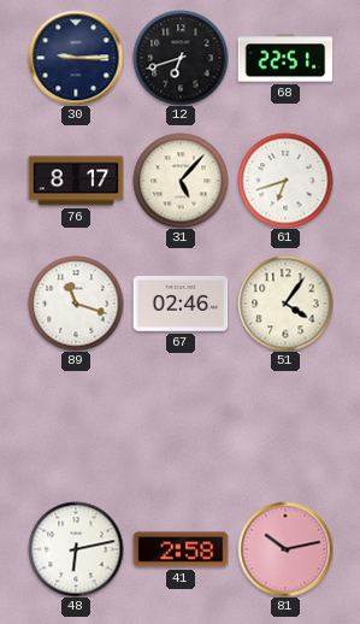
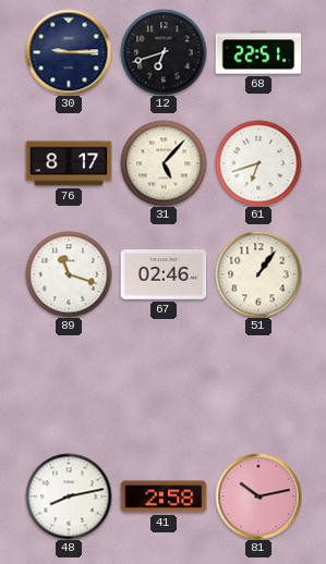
51: 4:06 -> 1:06
48: 6:13 -> 8:13
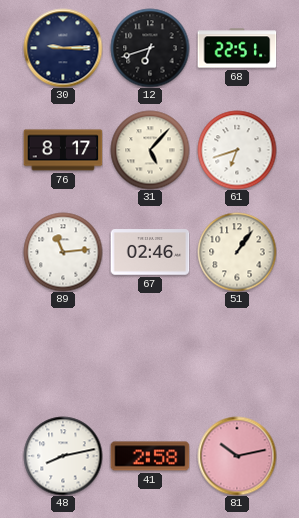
89: 11:18 -> 11:14
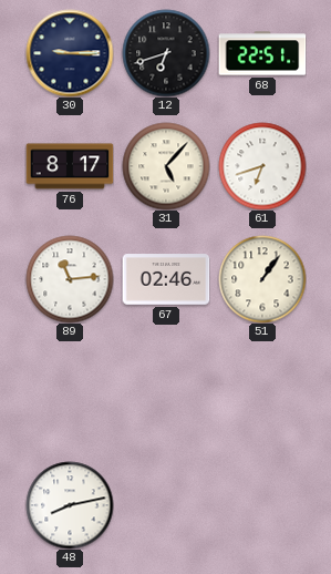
41: 2:58 -> none
81: 10:13 -> none
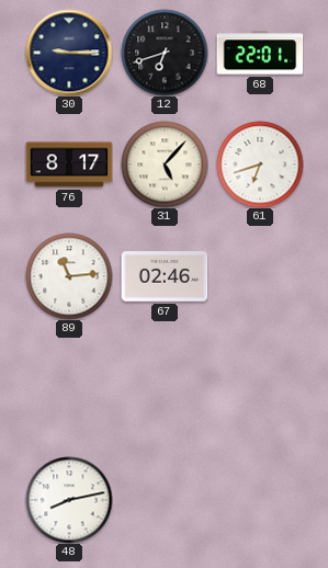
68: 22:51 -> 22:01
51: 1:06 -> none
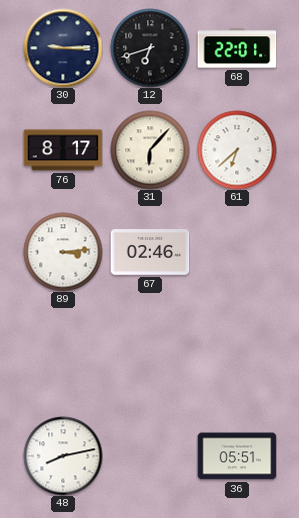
31: 5:07 -> 6:07
61: 6:42 -> 6:38
89: 11:14 -> 3:14
36: none -> 05:51
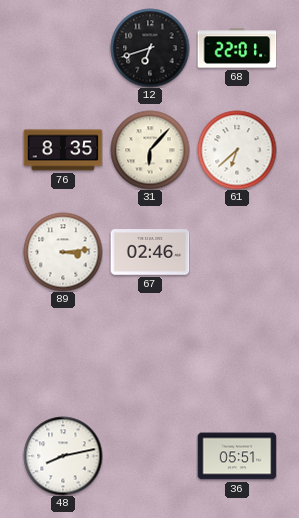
30: 9:15 -> none
76: 8:17 -> 8:35
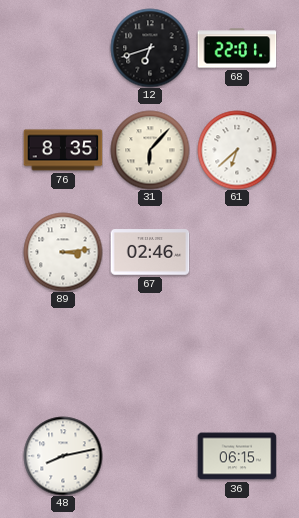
36: 05:51 -> 06:15
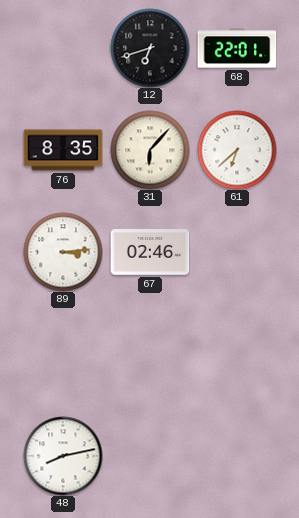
36: 06:15 -> none
